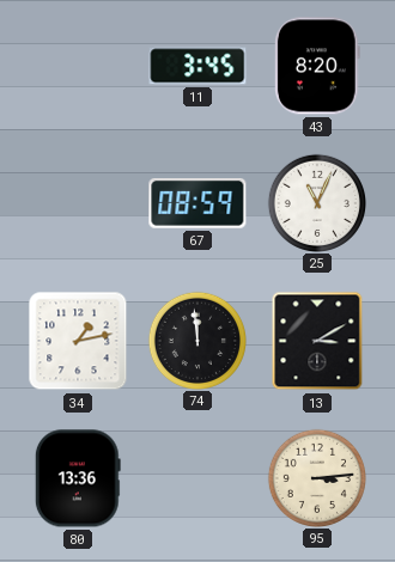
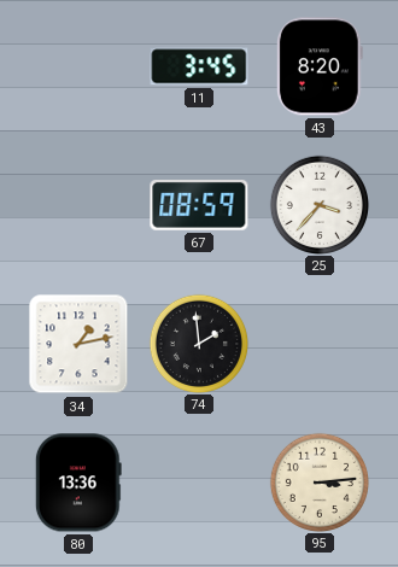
25: 11:04 -> 3:37
74: 11:59 -> 1:59
13: 3:10 -> none
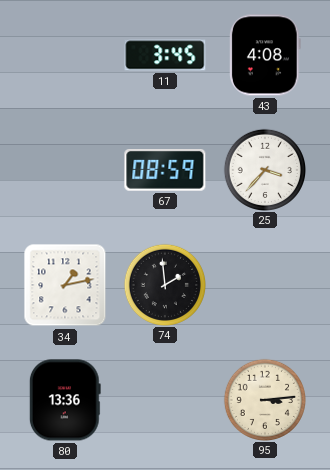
43: 8:20 -> 4:08
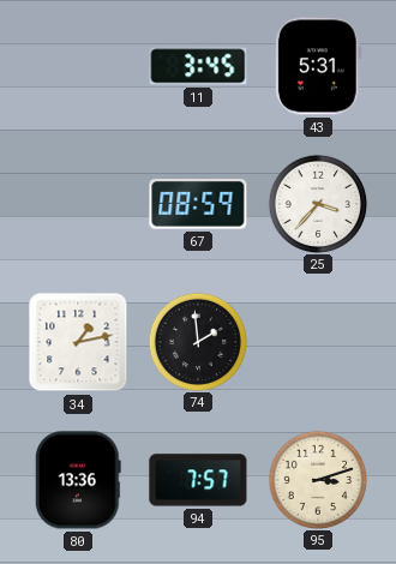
43: 4:08 -> 5:31
94: none -> 7:57
95: 3:14 -> 3:12
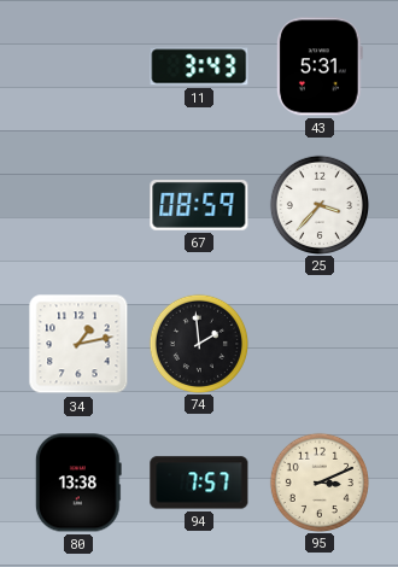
11: 3:45 -> 3:43
80: 13:36 -> 13:38
95: 3:12 -> 3:11
